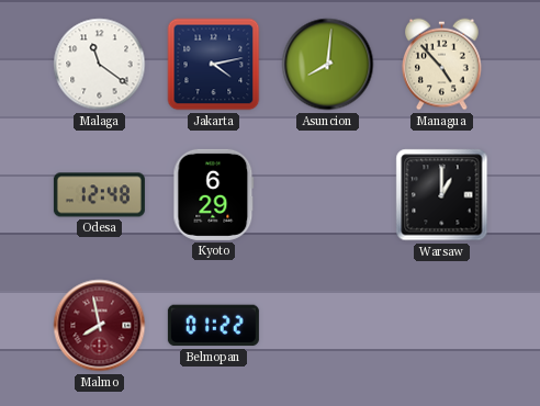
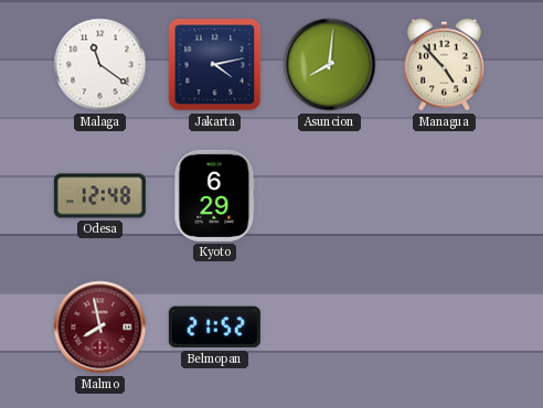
Warsaw: 1:00 -> none
Belmopan: 01:22 -> 21:52
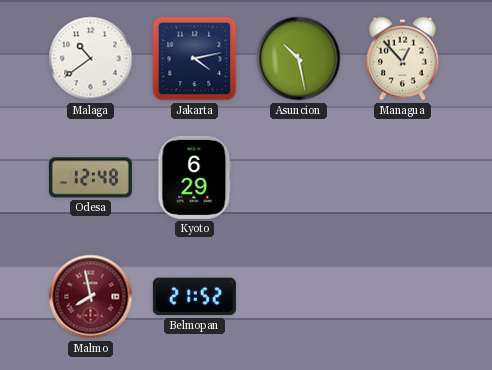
Malaga: 11:21 -> 10:39
Asuncion: 8:01 -> 10:28
Managua: 4:53 -> 12:53
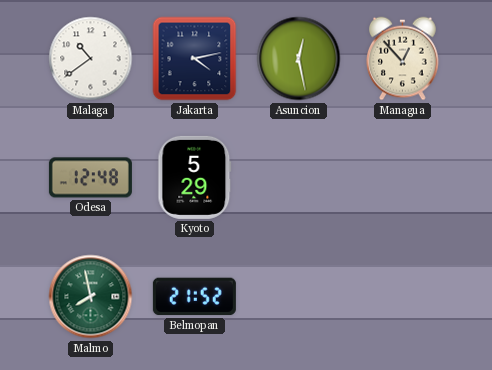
Asuncion: 10:28 -> 12:28
Kyoto: 6:29 -> 5:29
Malmo dial: burgundy -> green
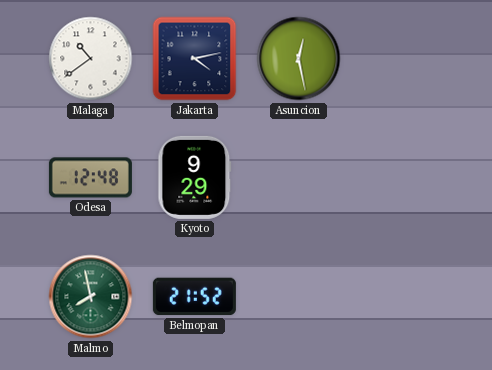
Managua: 12:53 -> none
Kyoto: 5:29 -> 9:29
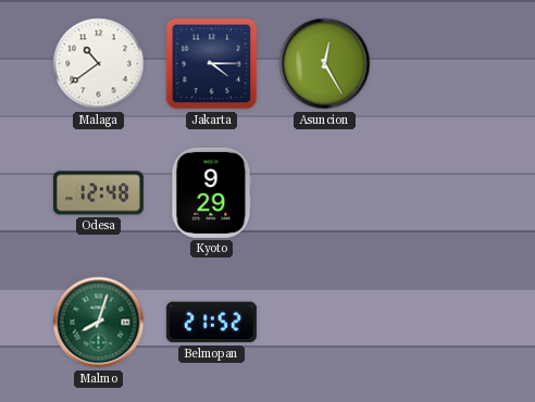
Jakarta: 4:13 -> 4:15
Asuncion: 12:28 -> 12:25
Malmo: 7:58 -> 8:03
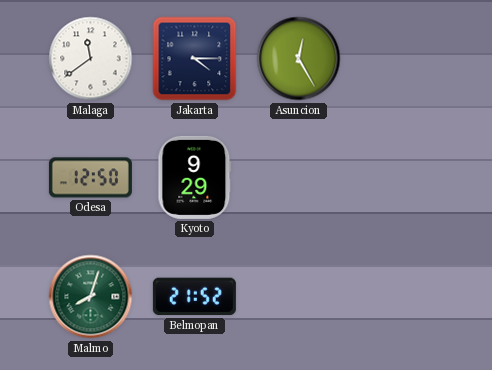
Malaga: 10:39 -> 11:39
Odesa: 12:48 -> 12:50
